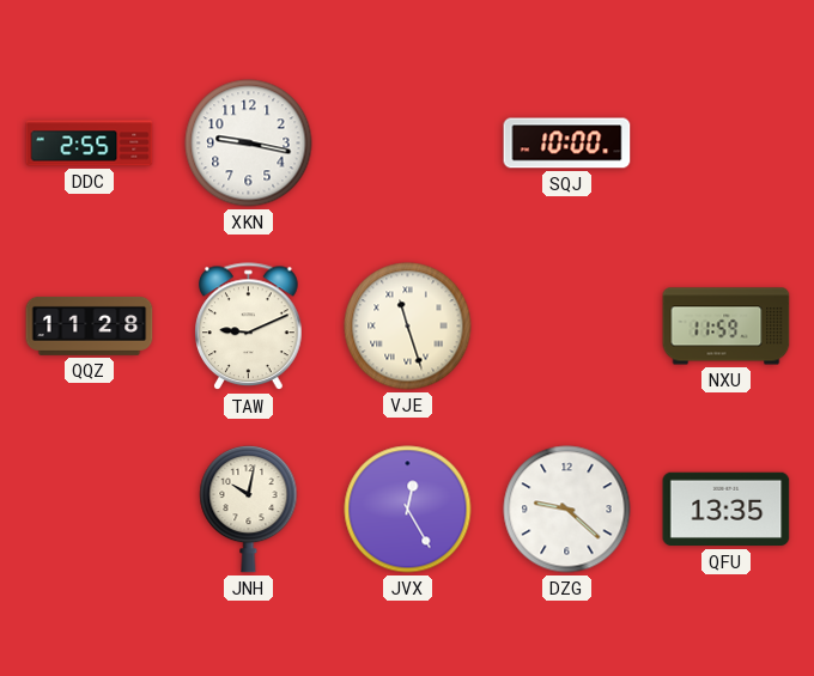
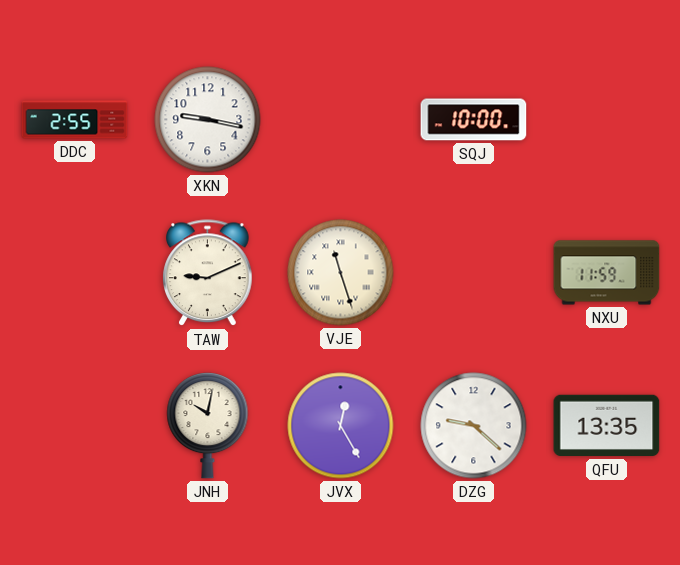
QQZ: 11:28 -> none
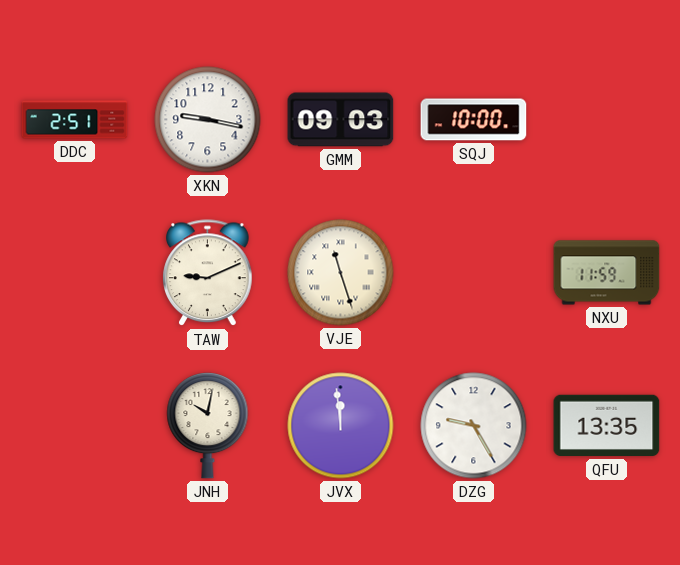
DDC: 2:55 -> 2:51
GMM: none -> 09:03
JVX: 12:25 -> 11:59
DZG: 9:22 -> 9:25
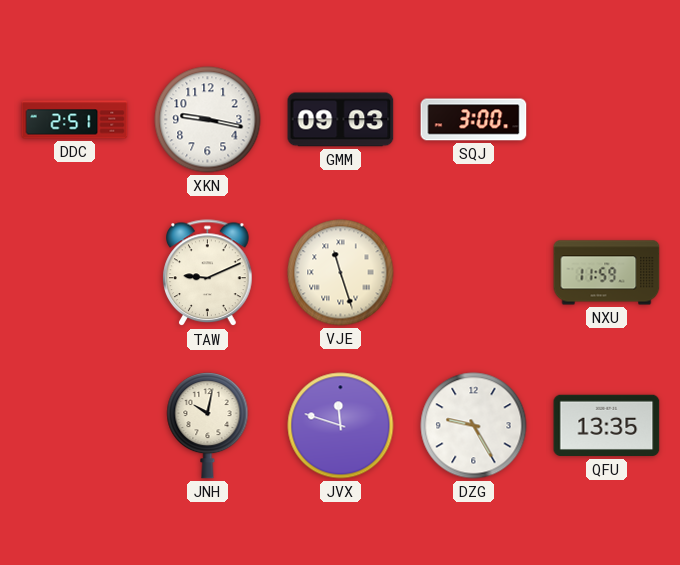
SQJ: 10:00 -> 3:00
JVX: 11:59 -> 11:48
